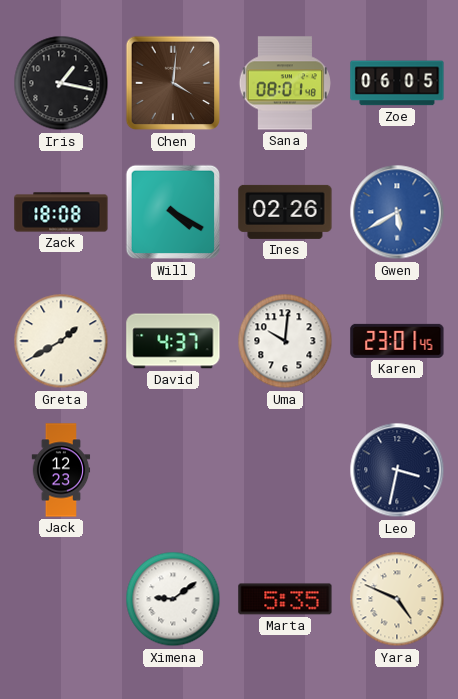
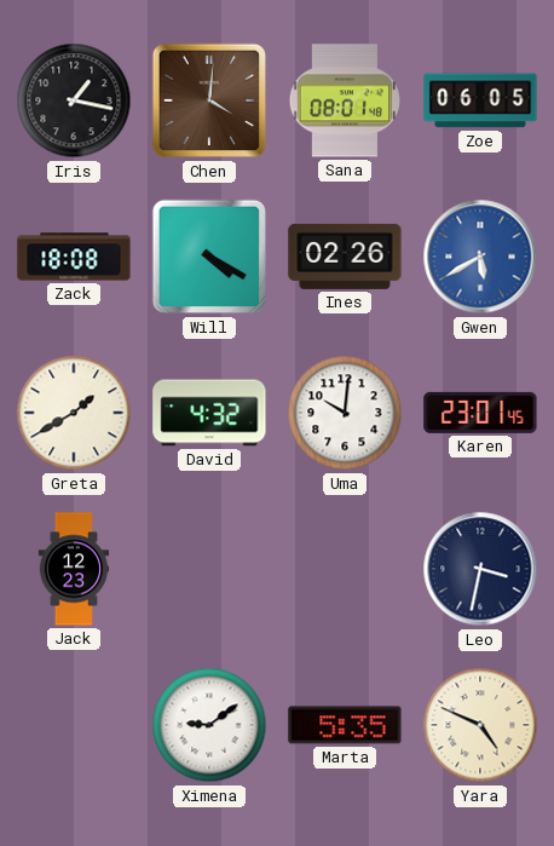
David: 4:37 -> 4:32
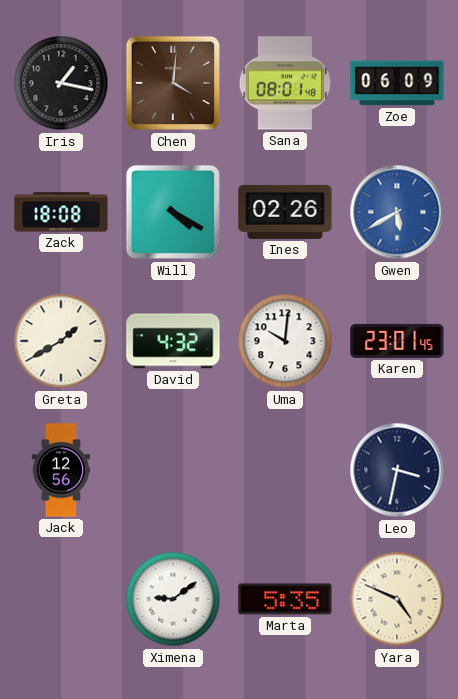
Zoe: 06:05 -> 06:09
Jack: 12:23 -> 12:56
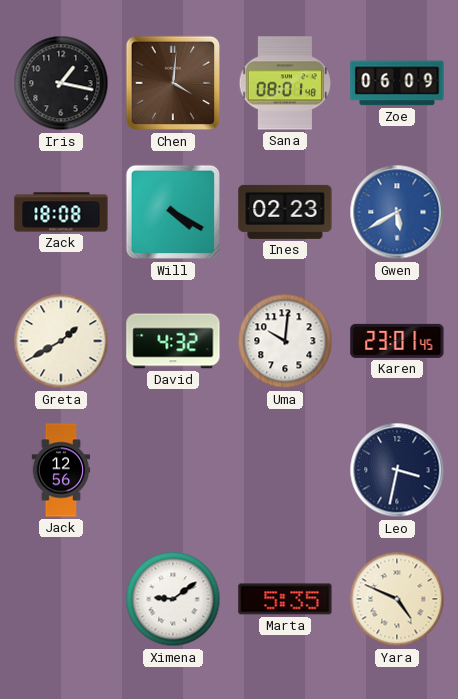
Ines: 02:26 -> 02:23
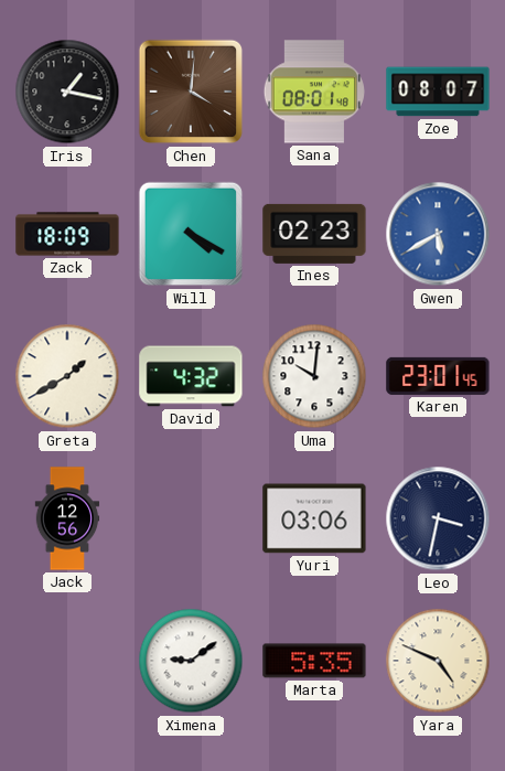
Zoe: 06:09 -> 08:07
Zack: 18:08 -> 18:09
Yuri: none -> 03:06
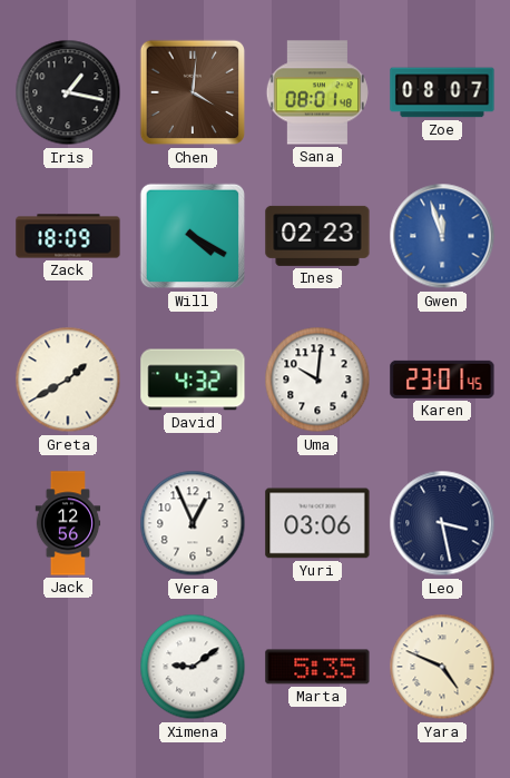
Gwen: 5:40 -> 11:57
Vera: none -> 12:56
Leo: 3:32 -> 3:28
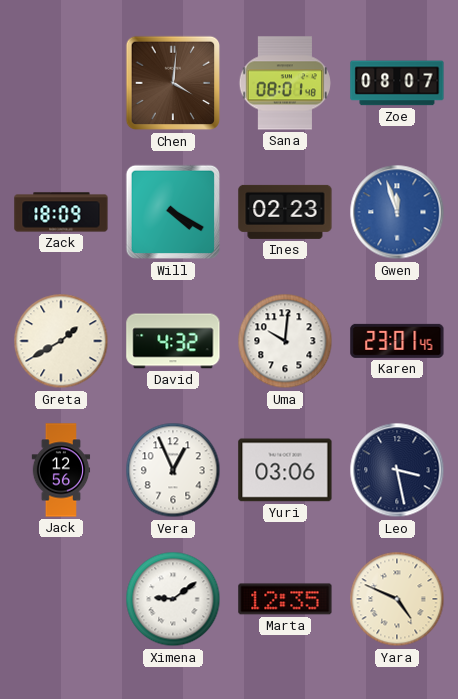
Iris: 1:17 -> none
Marta: 5:35 -> 12:35
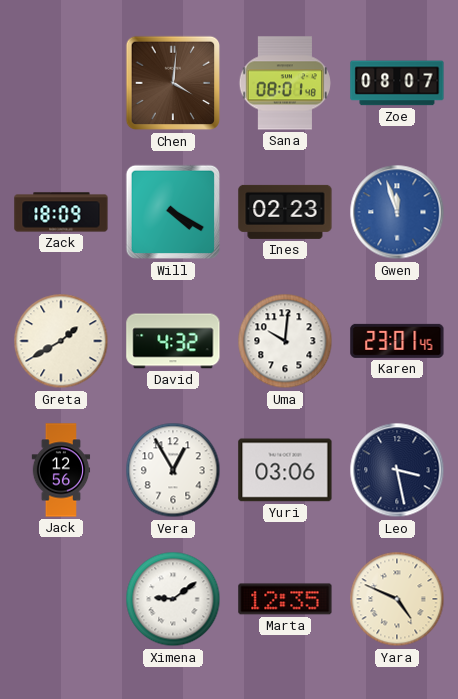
Vera: 12:56 -> 12:55
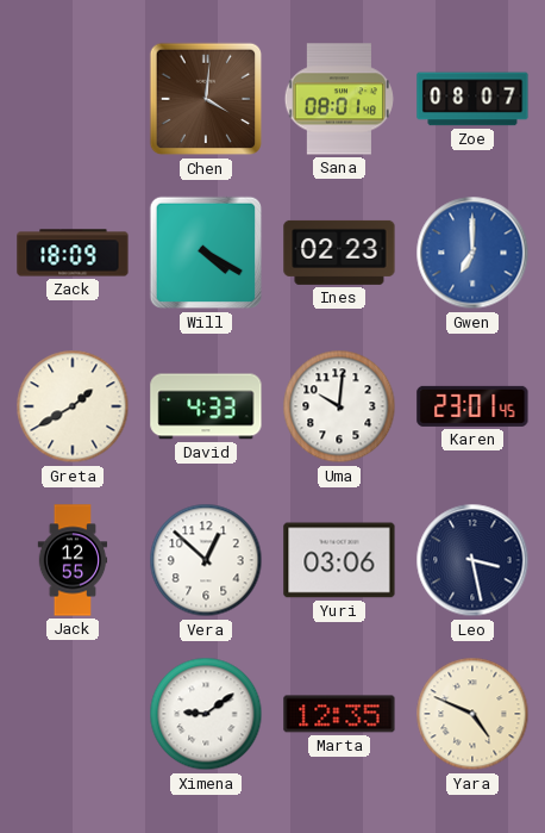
Gwen: 11:57 -> 7:00
David: 4:32 -> 4:33
Jack: 12:56 -> 12:55
Vera: 12:55 -> 12:52
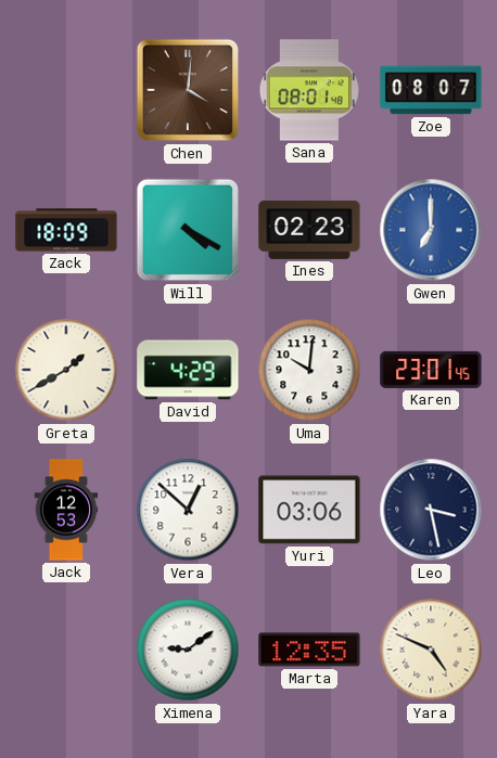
David: 4:33 -> 4:29
Jack: 12:55 -> 12:53
